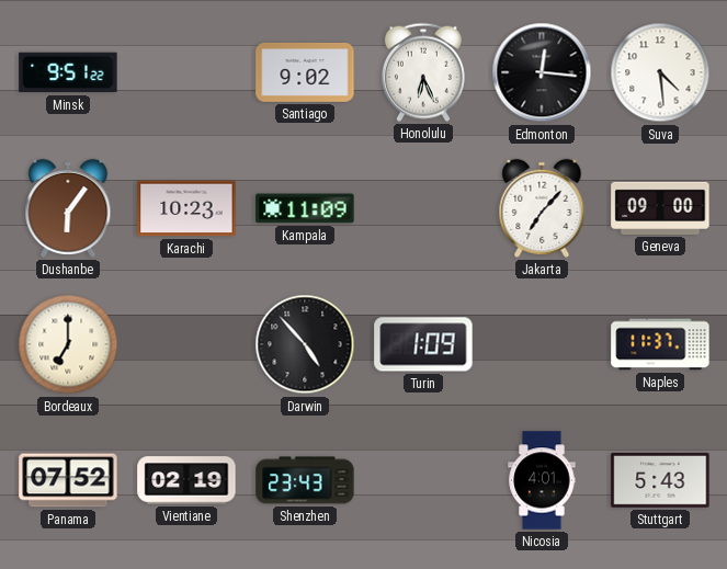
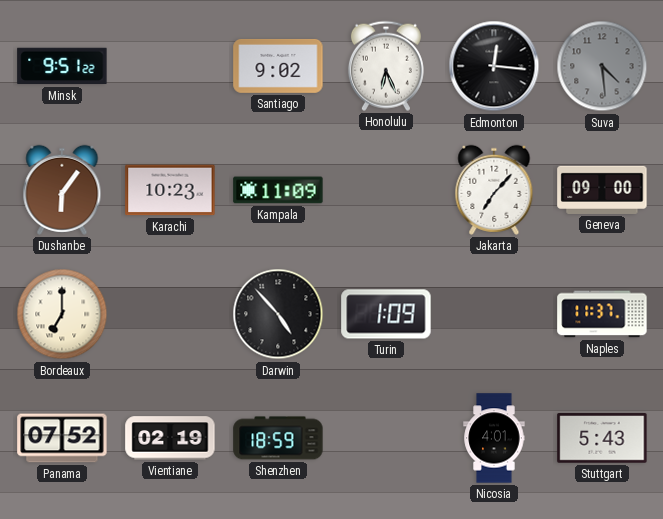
Suva dial: white -> grey
Shenzhen: 23:43 -> 18:59
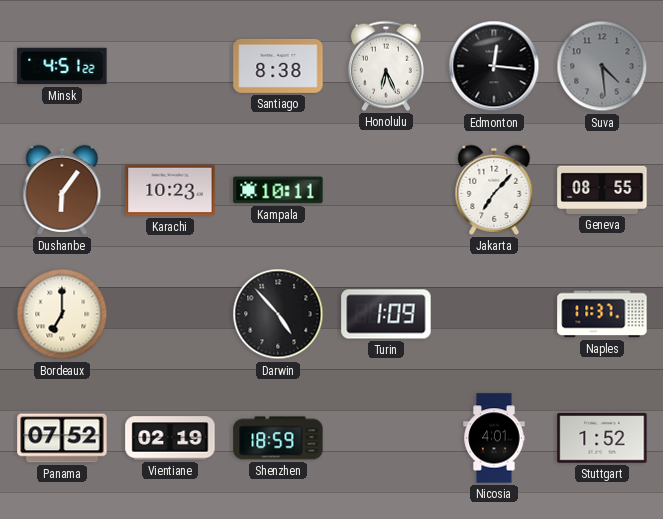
Minsk: 9:51 -> 4:51
Santiago: 9:02 -> 8:38
Kampala: 11:09 -> 10:11
Geneva: 09:00 -> 08:55
Stuttgart: 5:43 -> 1:52
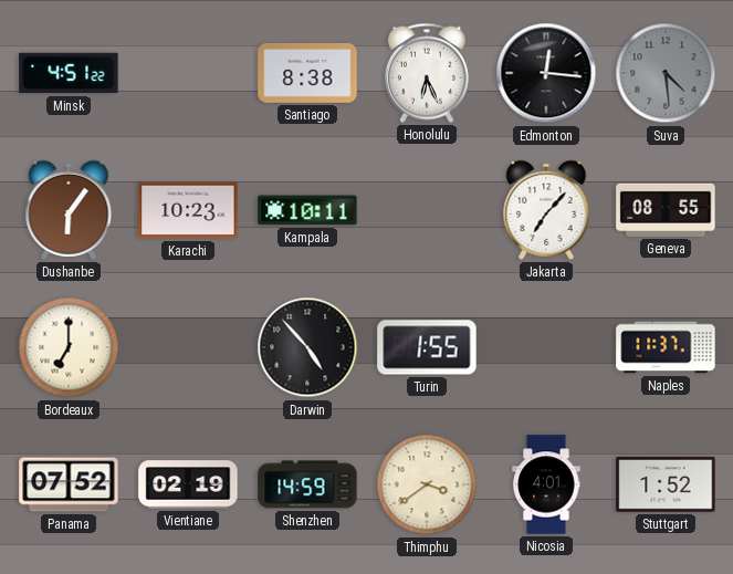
Turin: 1:09 -> 1:55
Shenzhen: 18:59 -> 14:59
Thimphu: none -> 3:39
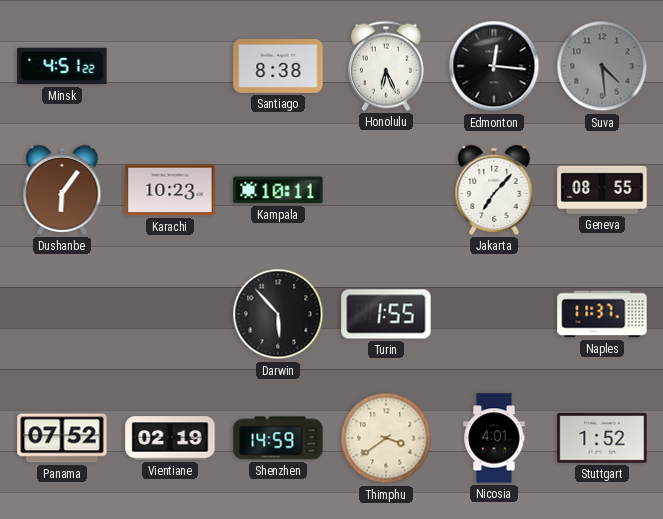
Bordeaux: 7:00 -> none
Darwin: 4:53 -> 5:53
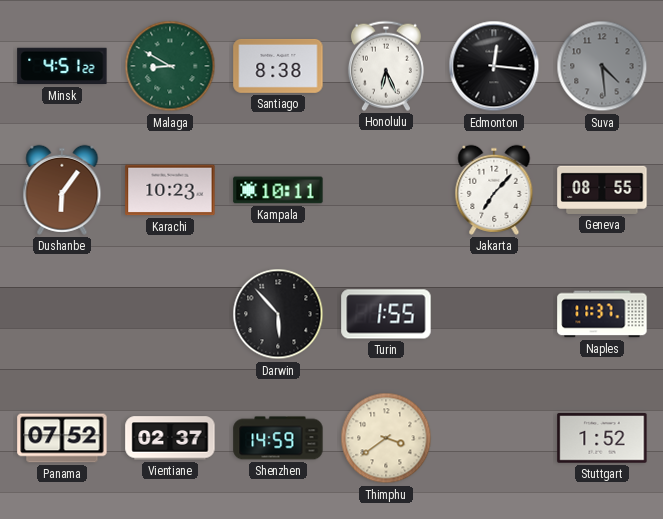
Malaga: none -> 8:50
Vientiane: 02:19 -> 02:37
Nicosia: 4:01 -> none
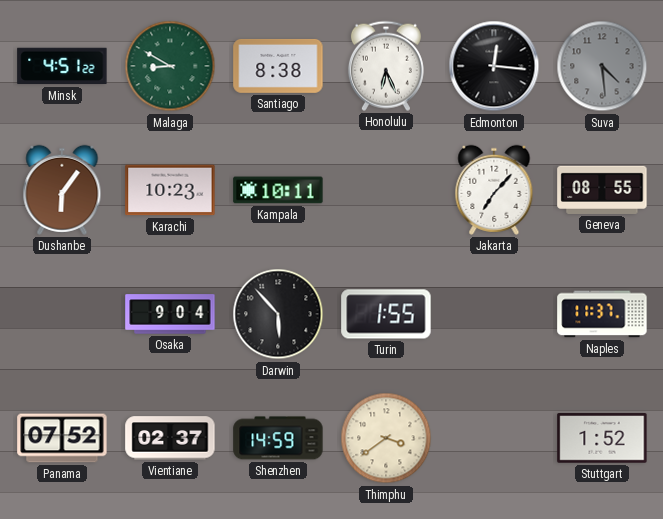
Osaka: none -> 9:04
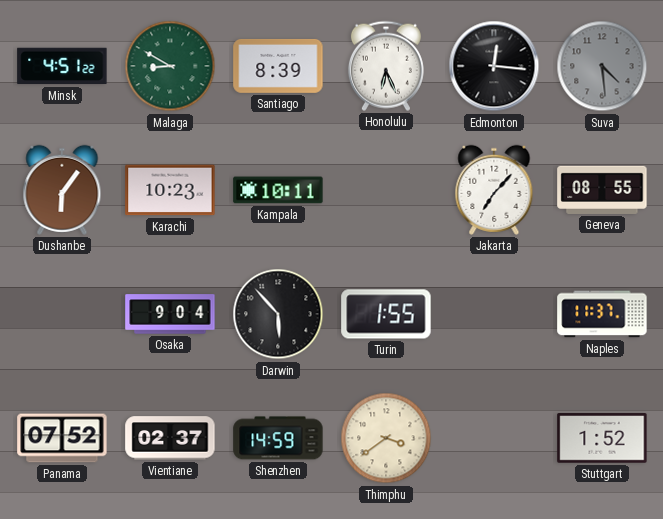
Santiago: 8:38 -> 8:39
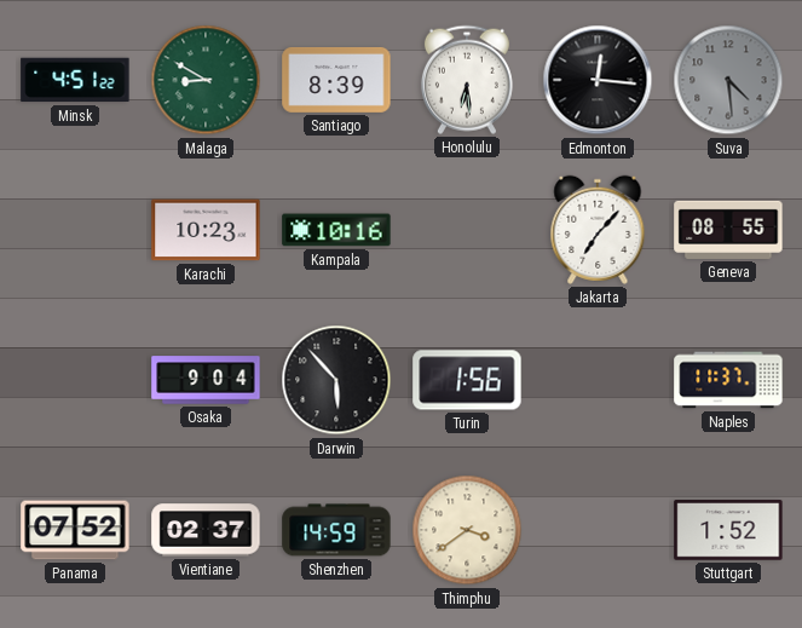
Honolulu: 6:26 -> 6:29
Dushanbe: 6:06 -> none
Kampala: 10:11 -> 10:16
Turin: 1:55 -> 1:56
